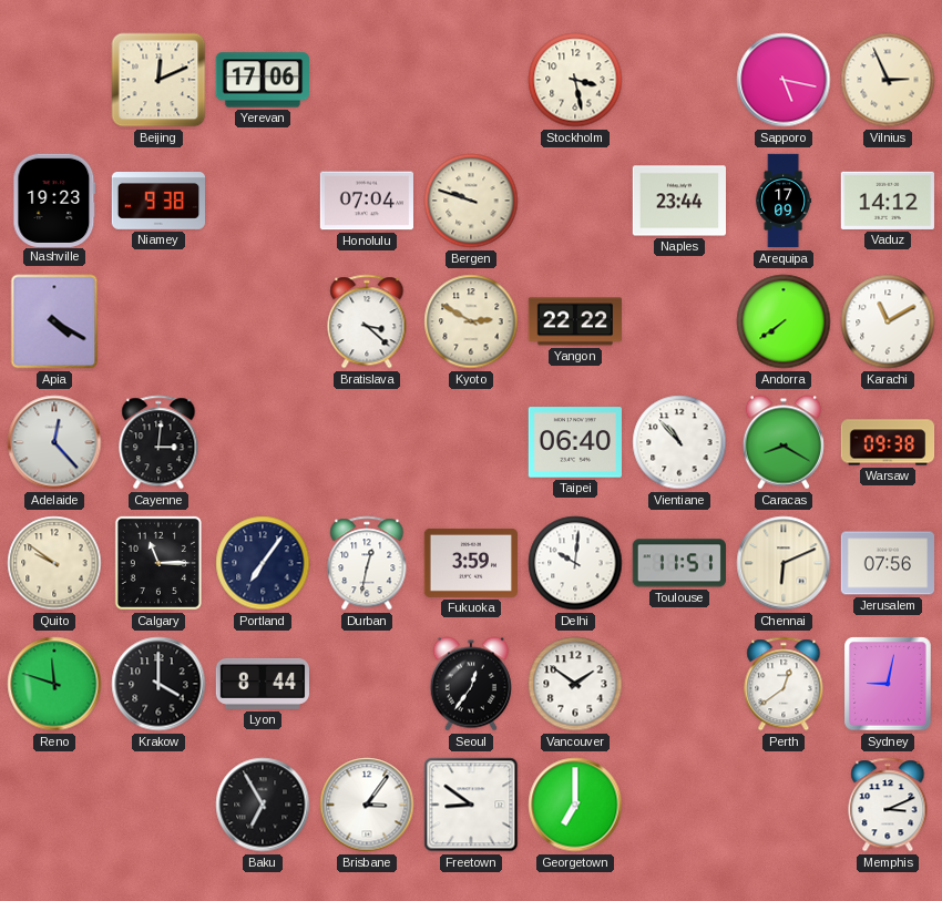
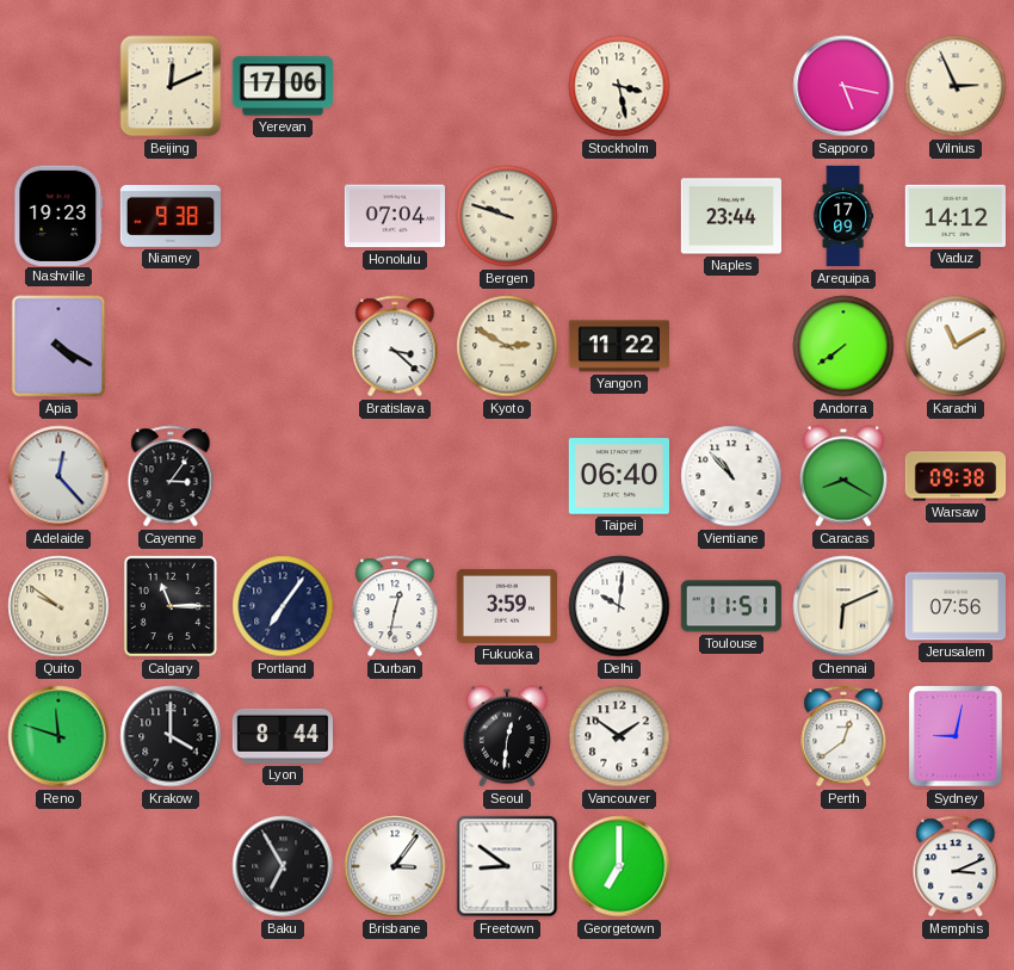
Yangon: 22:22 -> 11:22
Cayenne: 3:01 -> 3:06
Seoul: 12:36 -> 12:31
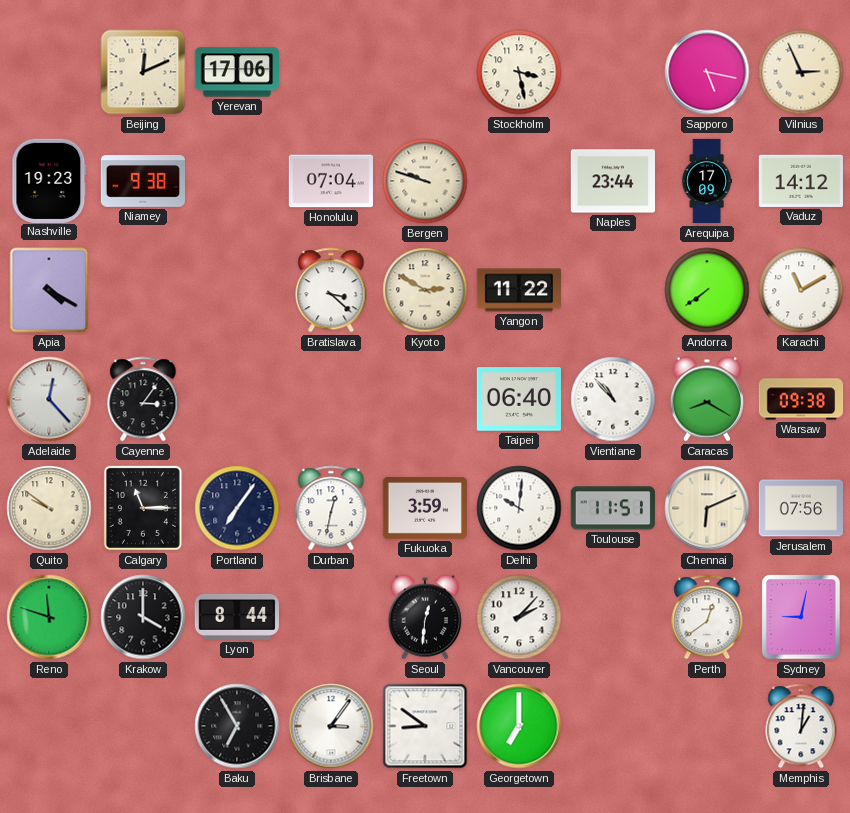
Vancouver: 1:51 -> 2:07
Memphis: 3:11 -> 1:01
